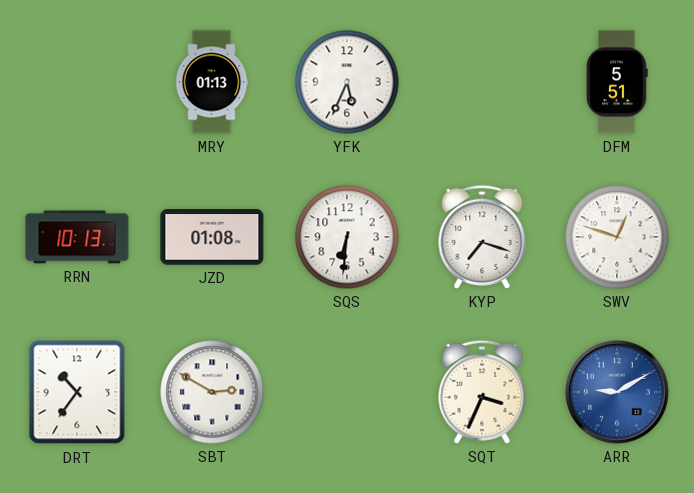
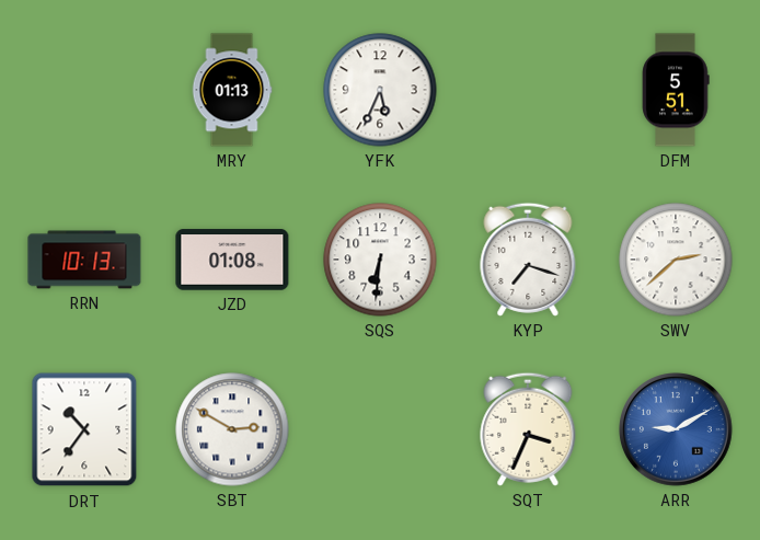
SWV: 12:48 -> 2:38
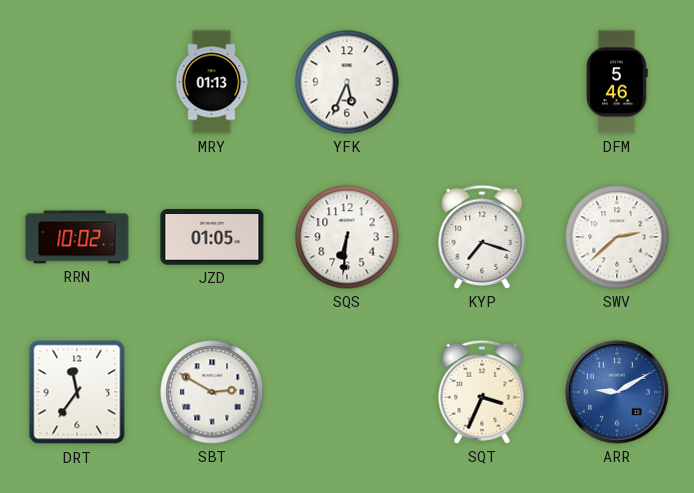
DFM: 5:51 -> 5:46
RRN: 10:13 -> 10:02
JZD: 01:08 -> 01:05
DRT: 10:36 -> 11:36
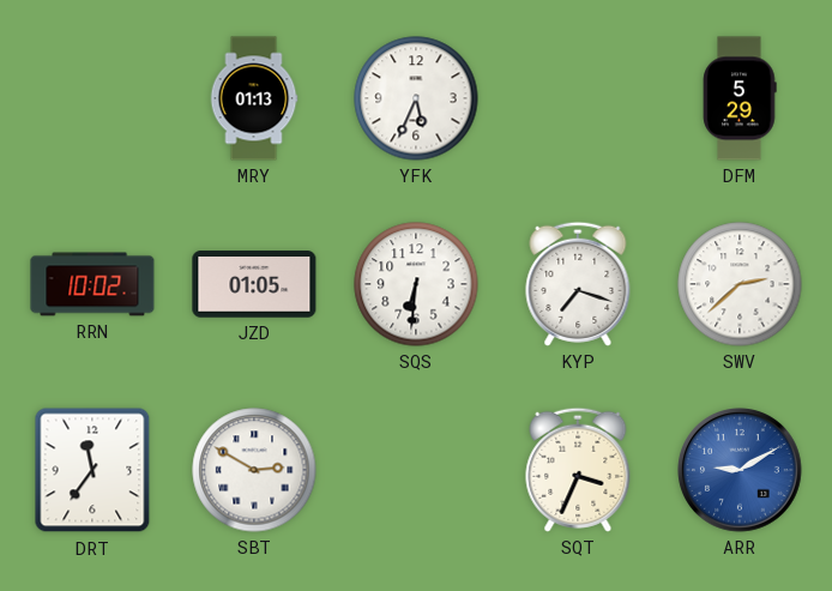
DFM: 5:46 -> 5:29
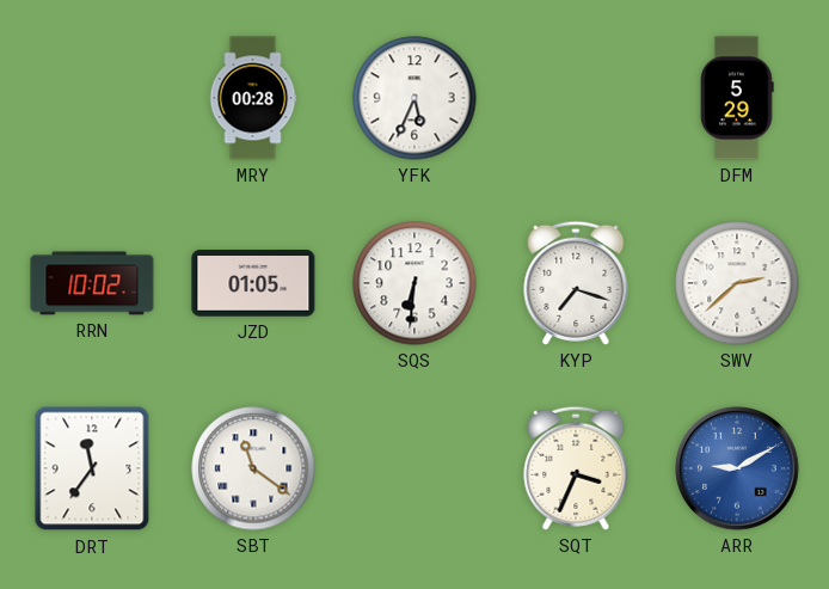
MRY: 01:13 -> 00:28
SBT: 2:50 -> 11:21
